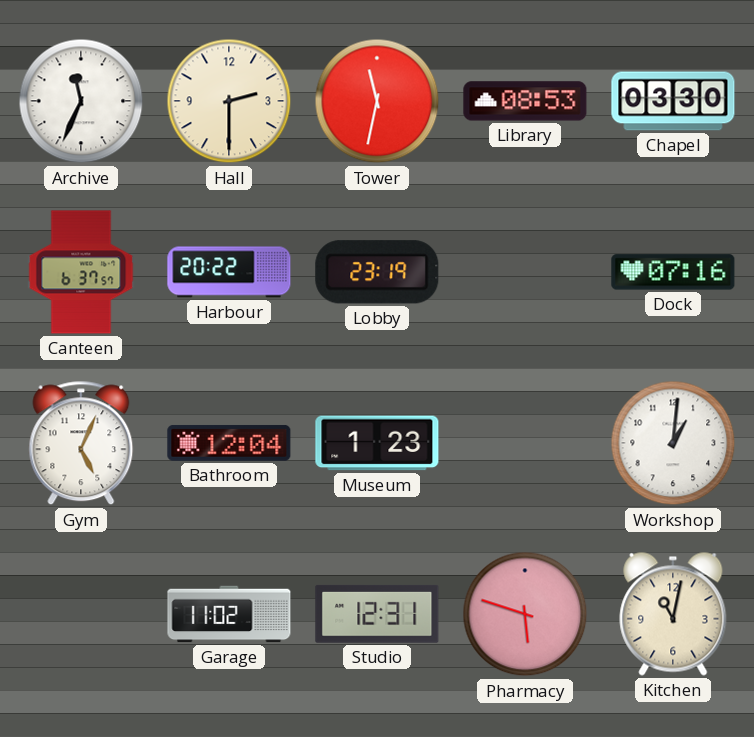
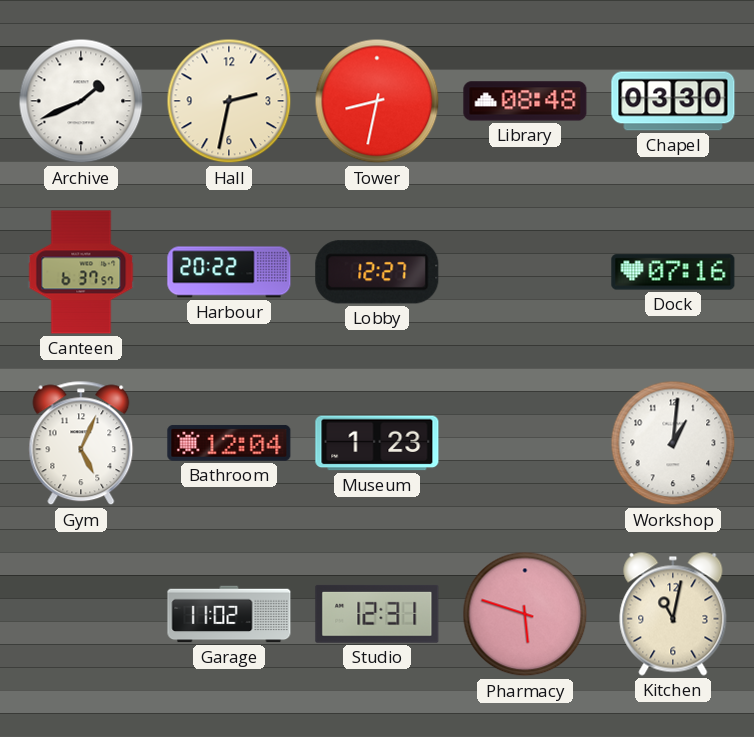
Archive: 11:34 -> 1:41
Hall: 2:30 -> 2:32
Tower: 11:32 -> 8:32
Library: 08:53 -> 08:48
Lobby: 23:19 -> 12:27
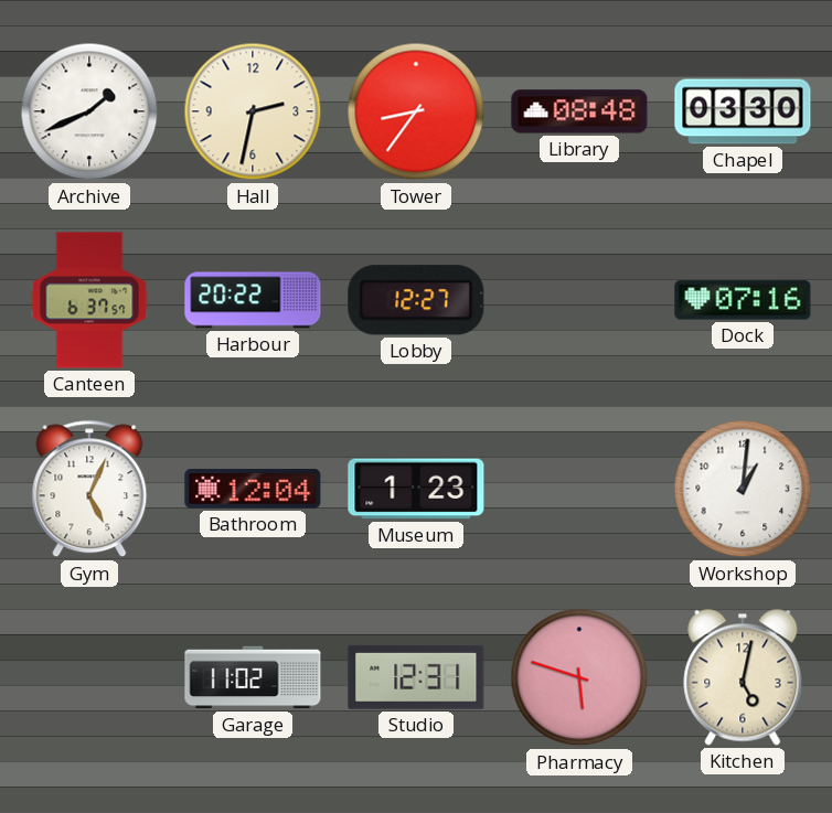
Tower: 8:32 -> 8:36
Kitchen: 11:02 -> 5:02
